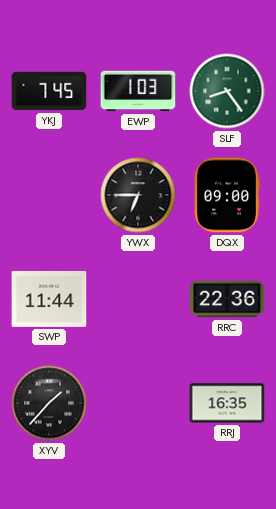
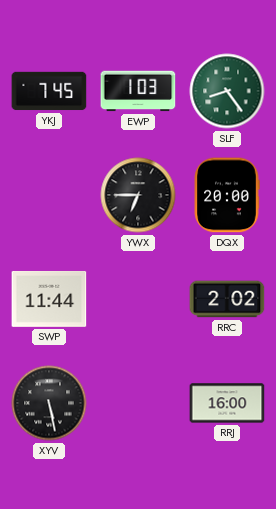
DQX: 09:00 -> 20:00
RRC: 22:36 -> 2:02
XYV: 1:37 -> 5:28
RRJ: 16:35 -> 16:00
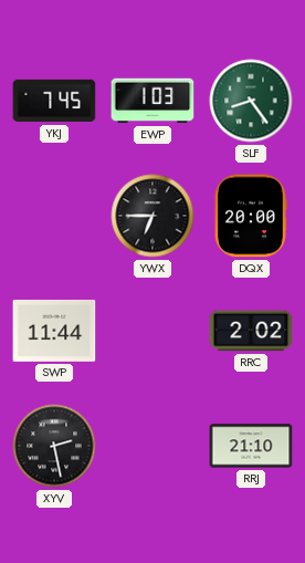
XYV: 5:28 -> 2:28
RRJ: 16:00 -> 21:10
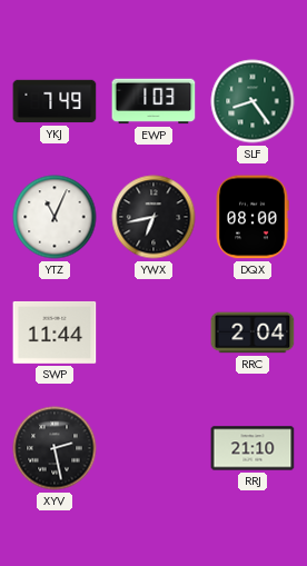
YKJ: 7:45 -> 7:49
YTZ: none -> 11:04
YWX: 6:45 -> 6:43
DQX: 20:00 -> 08:00
RRC: 2:02 -> 2:04
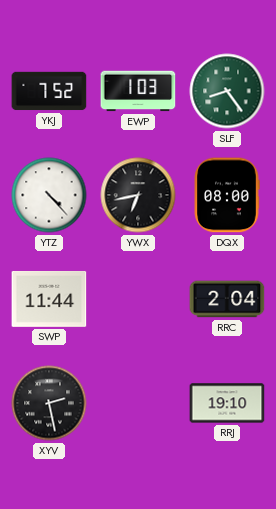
YKJ: 7:49 -> 7:52
YTZ: 11:04 -> 4:23
RRJ: 21:10 -> 19:10
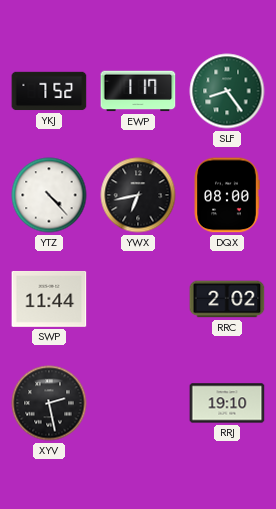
EWP: 1:03 -> 1:17
RRC: 2:04 -> 2:02
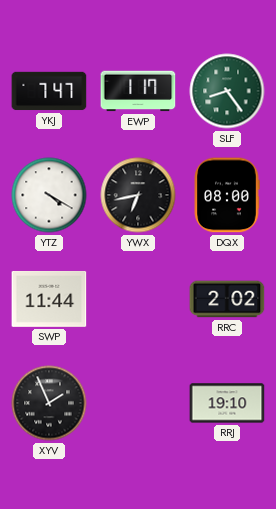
YKJ: 7:52 -> 7:47
YTZ: 4:23 -> 4:20
XYV: 2:28 -> 1:56
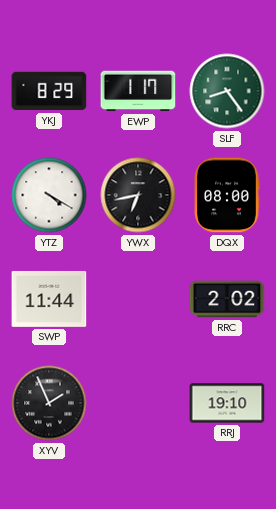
YKJ: 7:47 -> 8:29
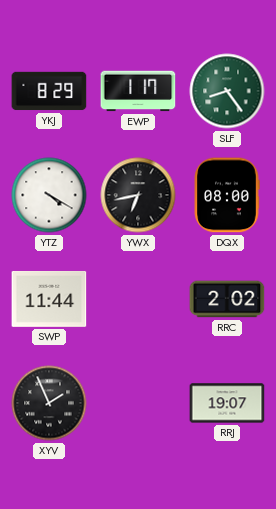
RRJ: 19:10 -> 19:07
